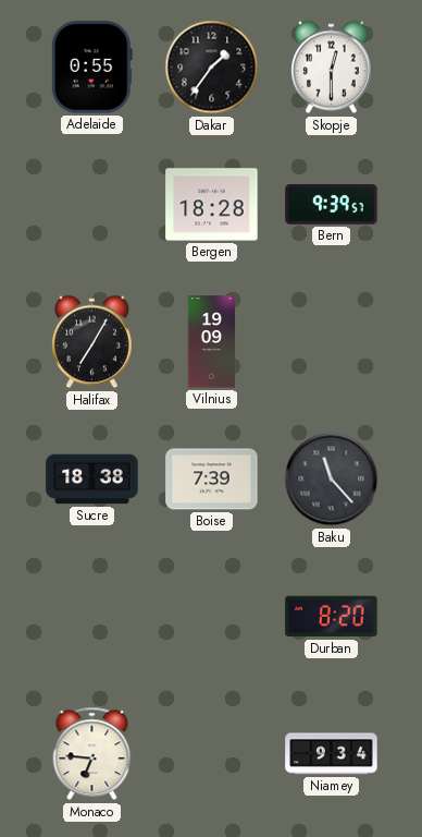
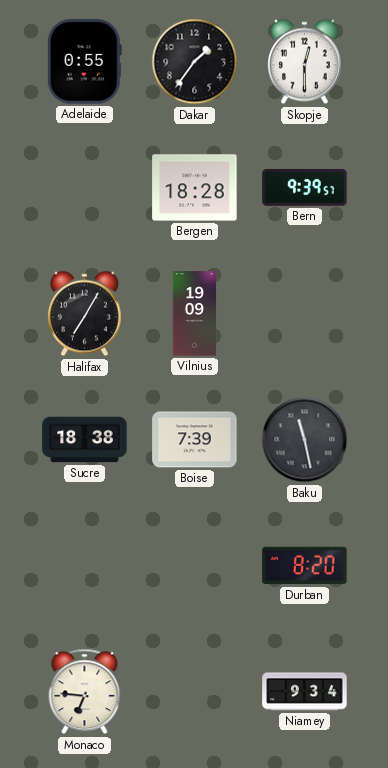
Baku: 11:23 -> 11:28
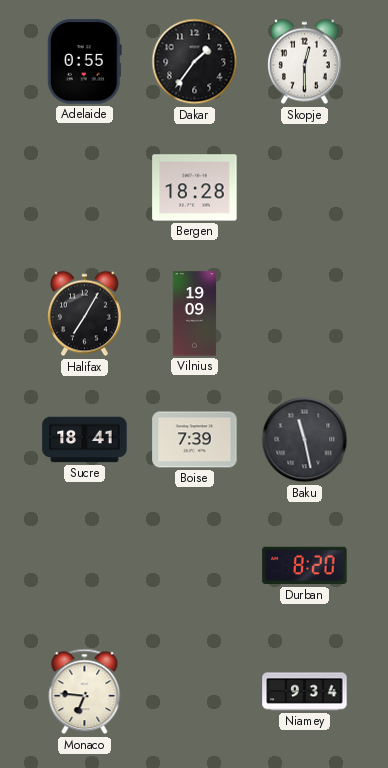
Bern: 9:39 -> none
Sucre: 18:38 -> 18:41
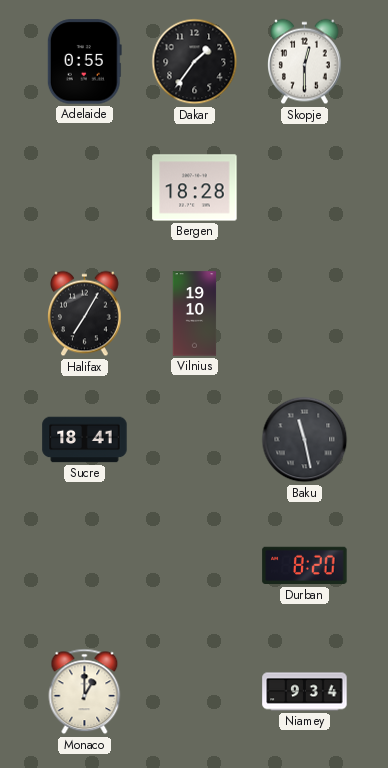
Vilnius: 19:09 -> 19:10
Boise: 7:39 -> none
Monaco: 6:46 -> 1:00
